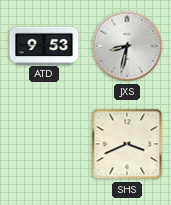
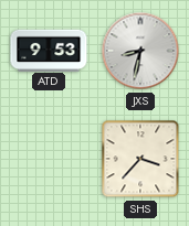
SHS: 3:41 -> 3:37
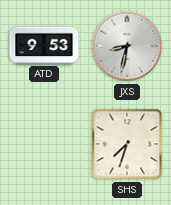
SHS: 3:37 -> 7:33
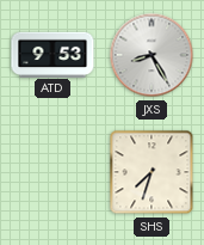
JXS: 8:32 -> 8:25
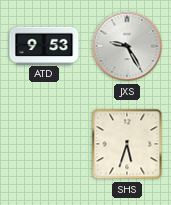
JXS: 8:25 -> 9:25
SHS: 7:33 -> 5:33
